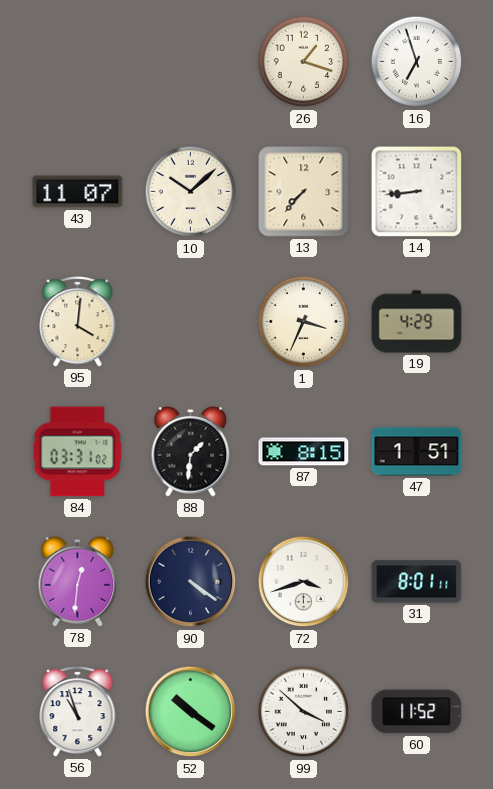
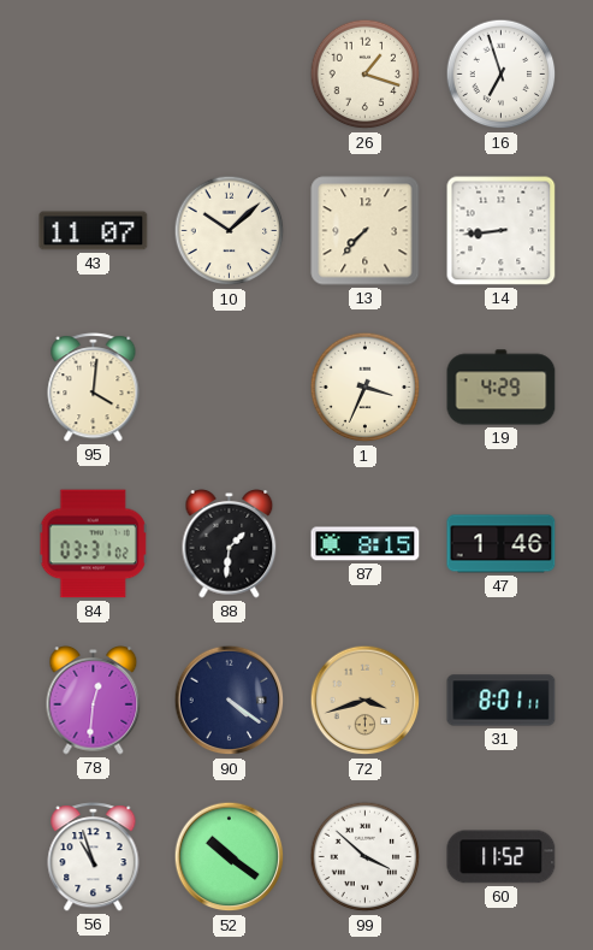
47: 1:51 -> 1:46
72 dial: white -> champagne
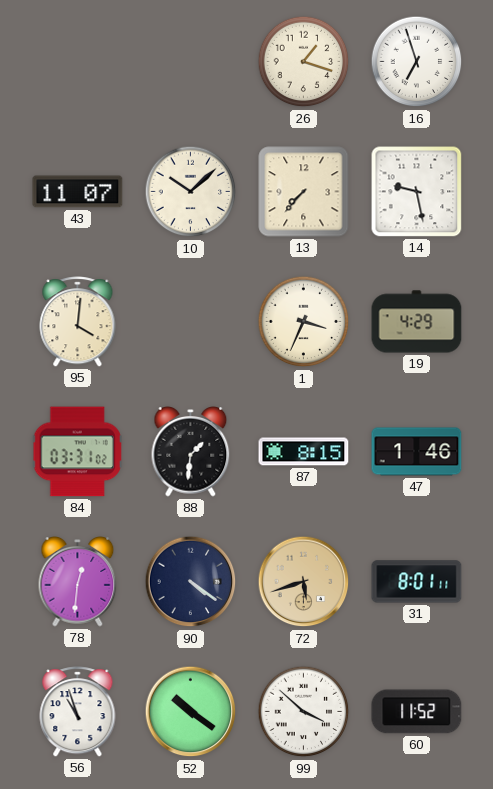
14: 8:44 -> 9:28
72: 3:42 -> 5:42
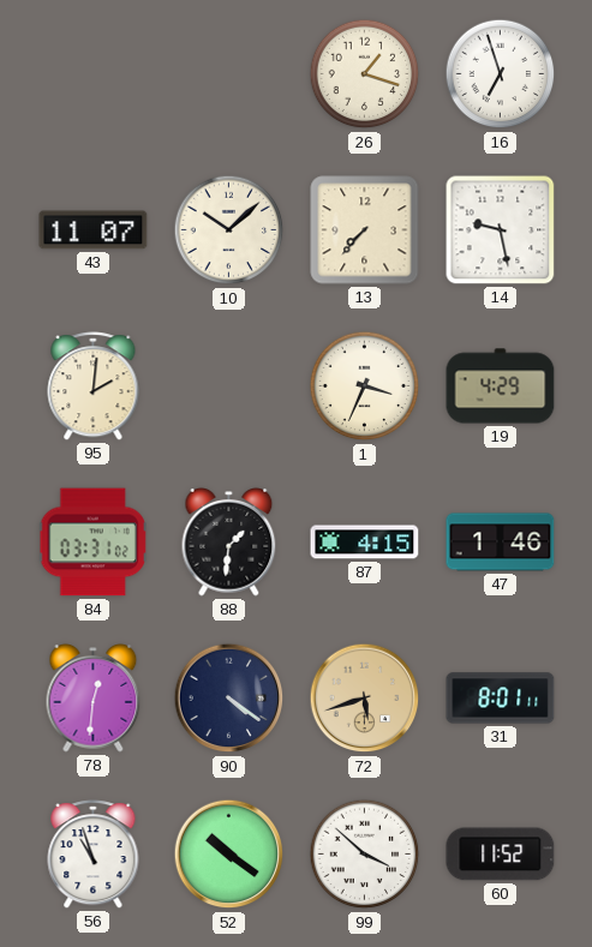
95: 4:01 -> 2:01
87: 8:15 -> 4:15
